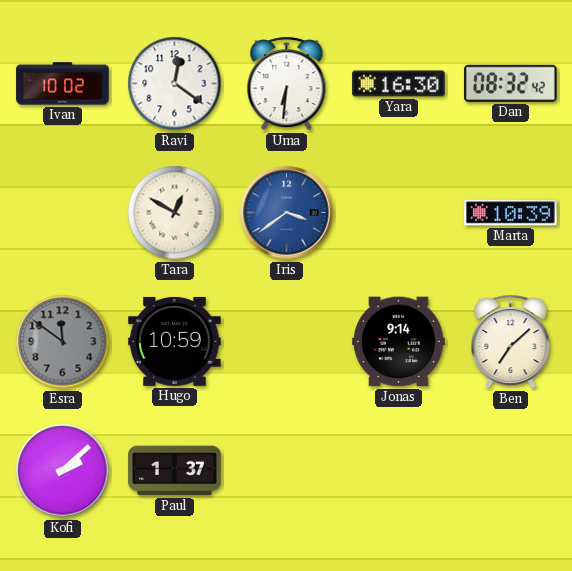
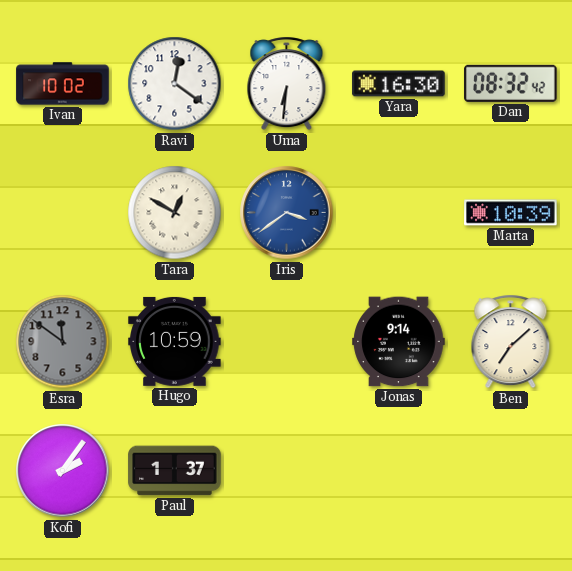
Kofi: 2:08 -> 2:06
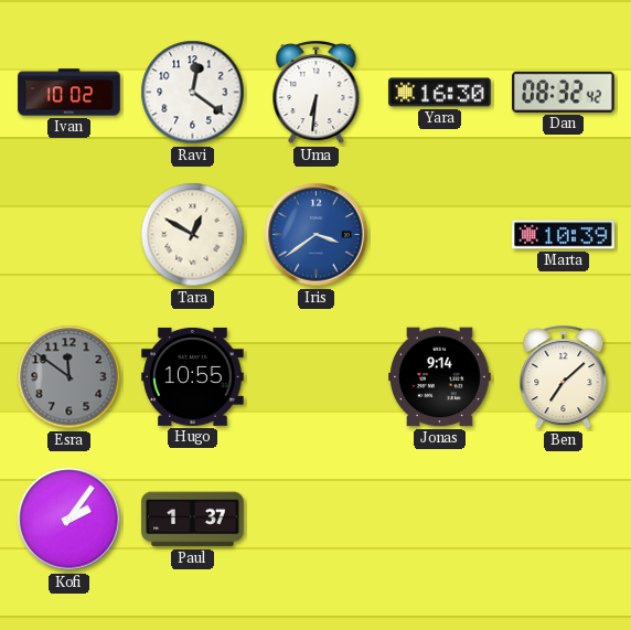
Hugo: 10:59 -> 10:55
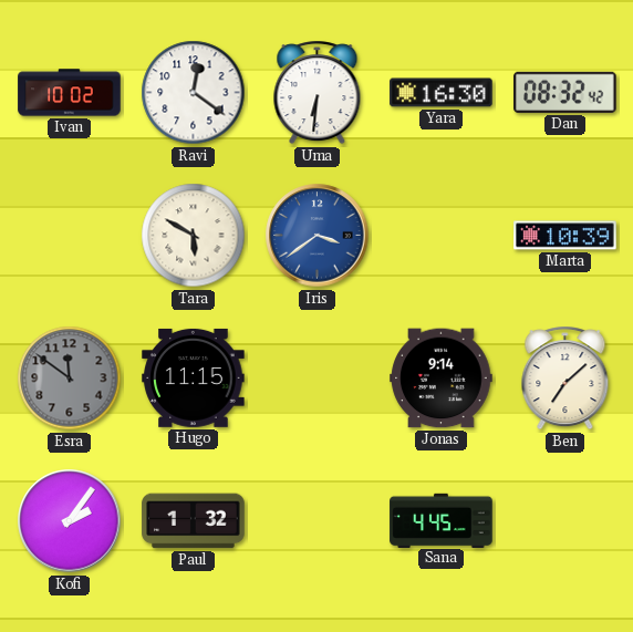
Tara: 12:50 -> 5:50
Hugo: 10:55 -> 11:15
Paul: 1:37 -> 1:32
Sana: none -> 4:45
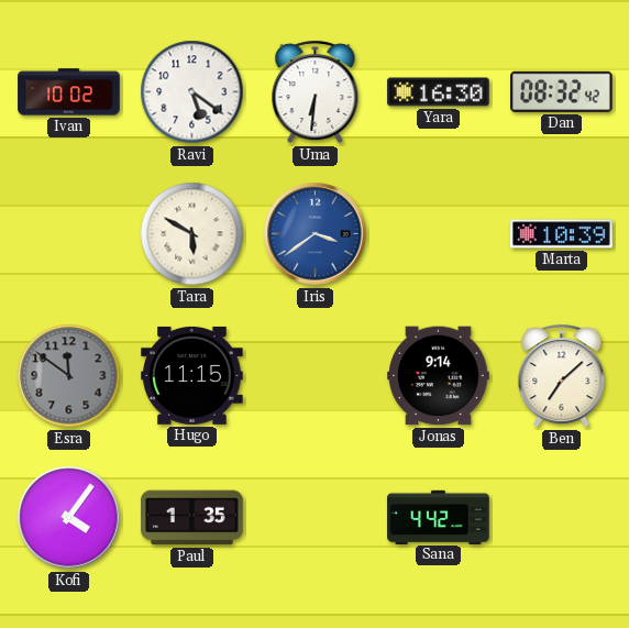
Ravi: 12:21 -> 5:21
Kofi: 2:06 -> 4:06
Paul: 1:32 -> 1:35
Sana: 4:45 -> 4:42
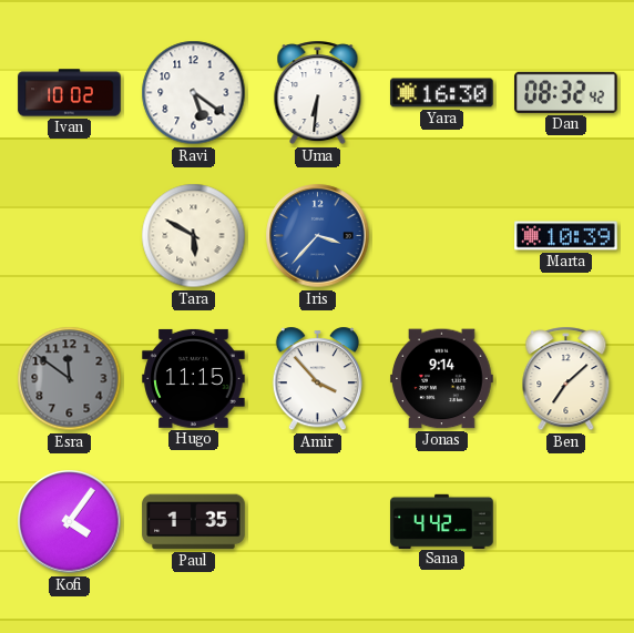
Iris: 3:39 -> 3:37
Amir: none -> 3:53
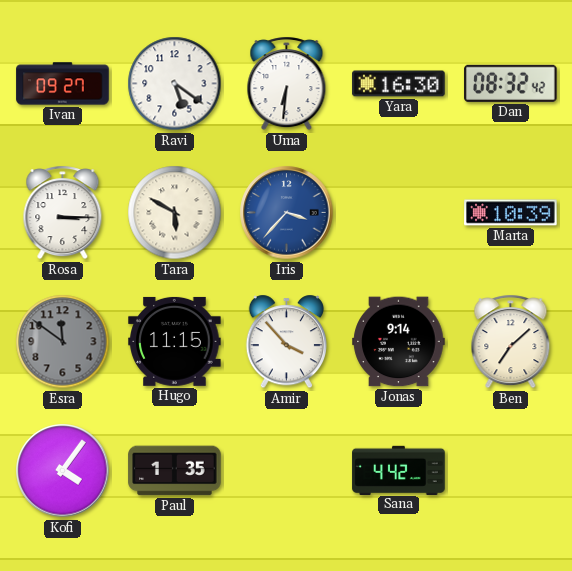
Ivan: 10:02 -> 09:27
Rosa: none -> 3:15
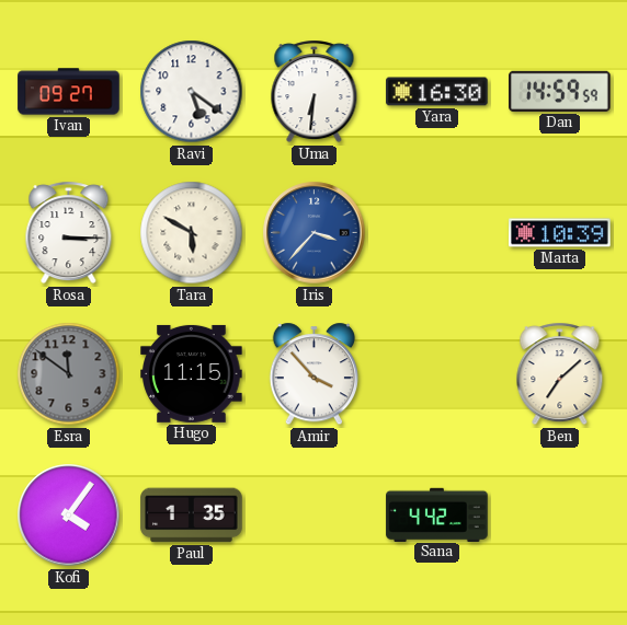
Dan: 08:32 -> 14:59
Jonas: 9:14 -> none
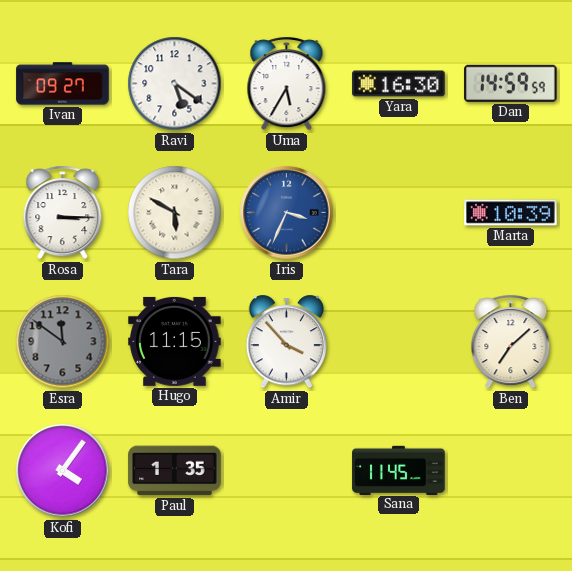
Uma: 6:31 -> 5:35
Iris: 3:37 -> 3:34
Sana: 4:42 -> 11:45
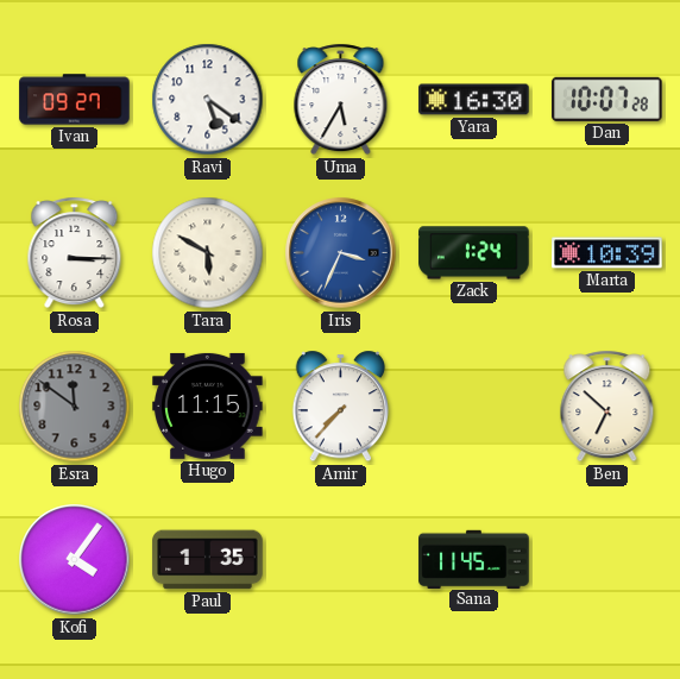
Dan: 14:59 -> 10:07
Zack: none -> 1:24
Amir: 3:53 -> 7:37
Ben: 7:08 -> 6:52
